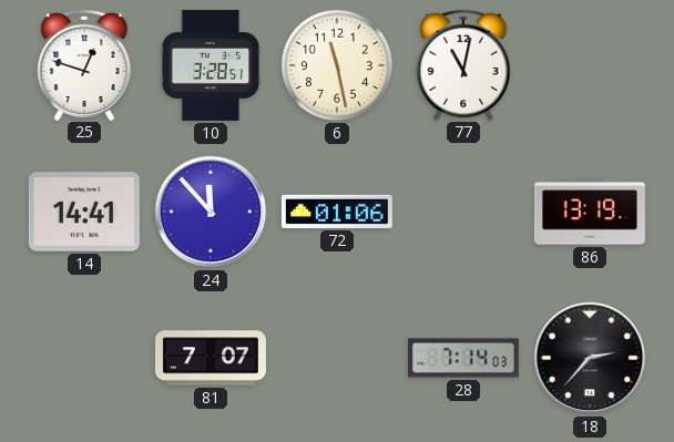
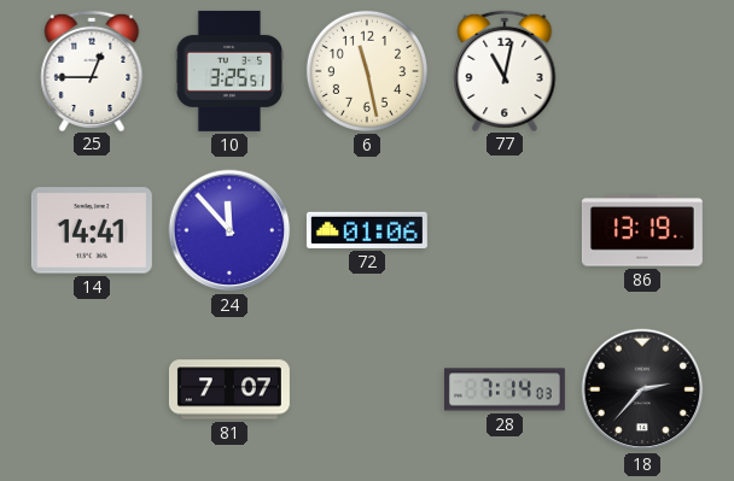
25: 12:48 -> 12:45
10: 3:28 -> 3:25
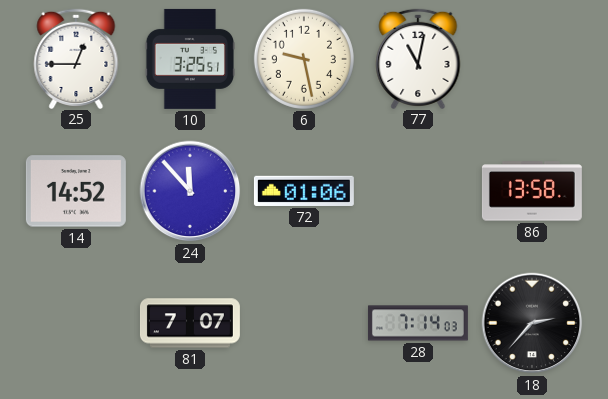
6: 11:28 -> 9:28
14: 14:41 -> 14:52
86: 13:19 -> 13:58
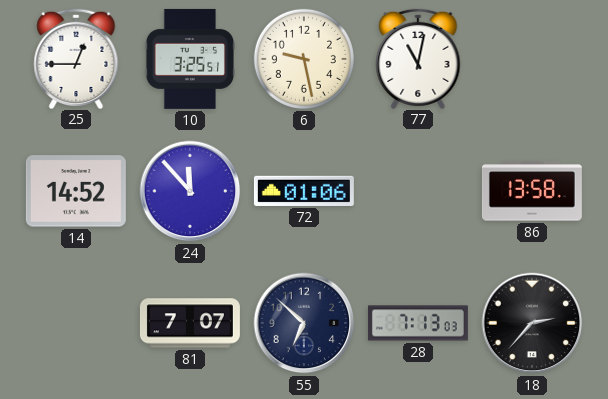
55: none -> 6:52
28: 7:14 -> 7:13
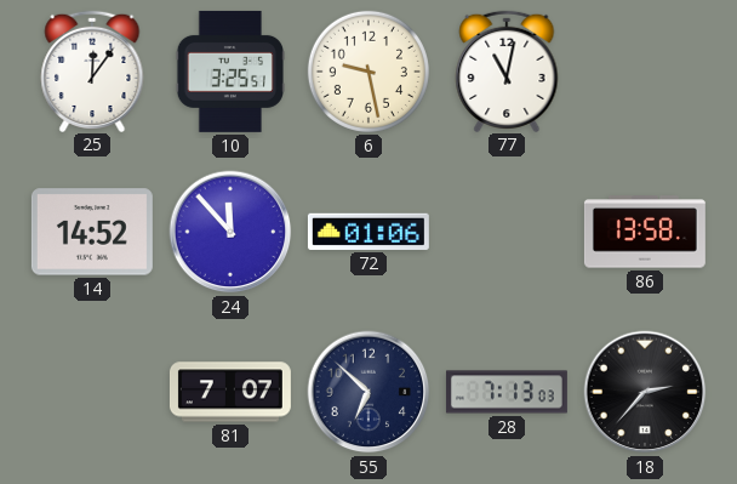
25: 12:45 -> 12:06
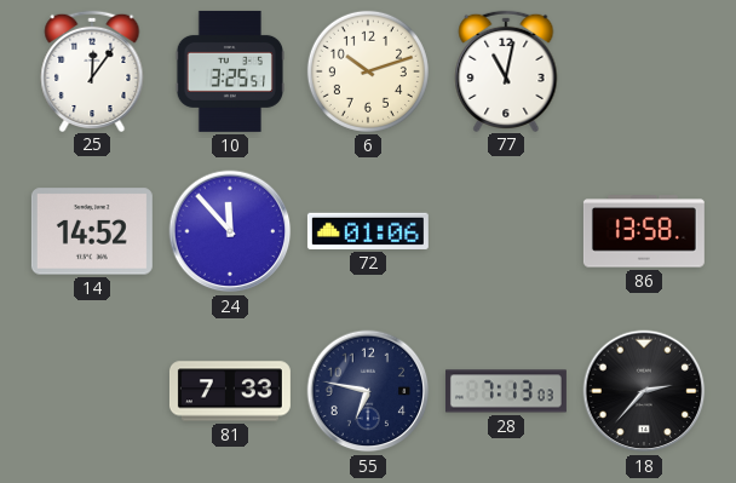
6: 9:28 -> 10:12
81: 7:07 -> 7:33
55: 6:52 -> 6:47
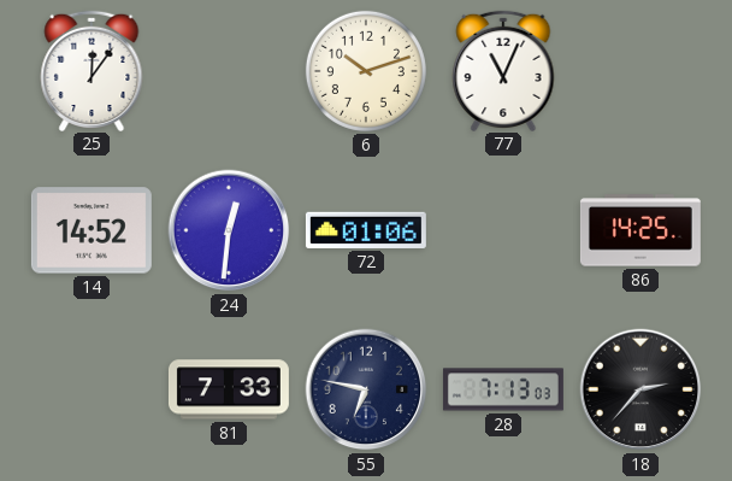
10: 3:25 -> none
77: 11:02 -> 11:04
24: 11:53 -> 12:31
86: 13:58 -> 14:25
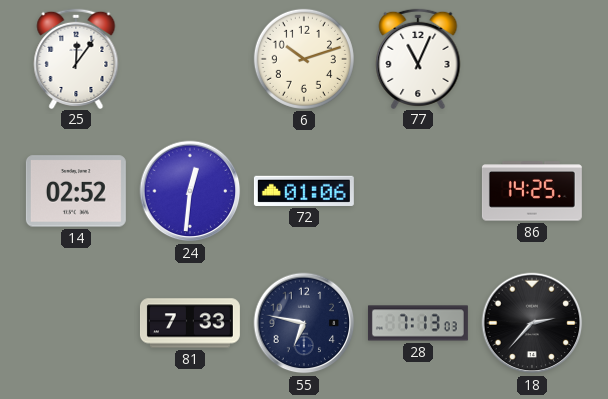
14: 14:52 -> 02:52
